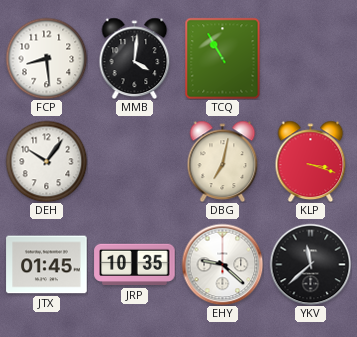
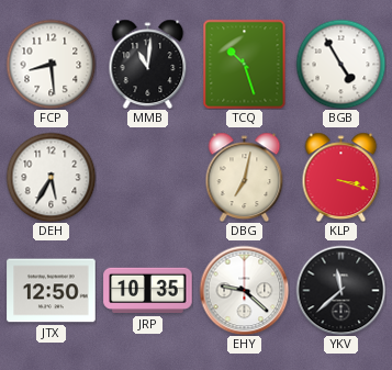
MMB: 4:01 -> 11:01
TCQ: 10:55 -> 10:27
BGB: none -> 4:55
DEH: 10:06 -> 5:35
JTX: 01:45 -> 12:50
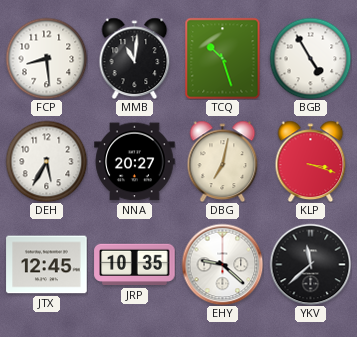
NNA: none -> 20:27
JTX: 12:50 -> 12:45
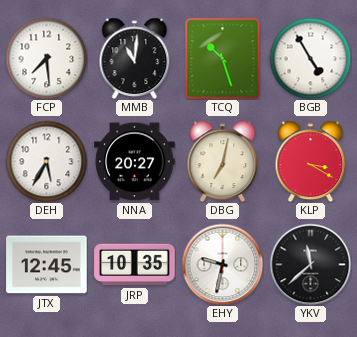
FCP: 8:29 -> 7:29
KLP: 3:18 -> 3:20
EHY: 9:22 -> 9:32
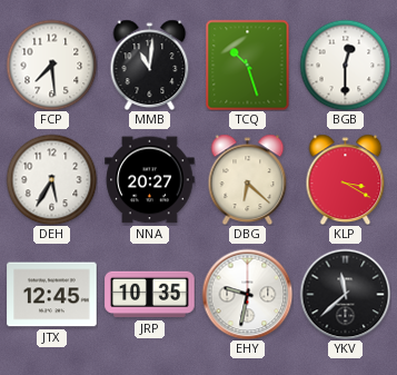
BGB: 4:55 -> 12:30
DBG: 7:02 -> 6:22
